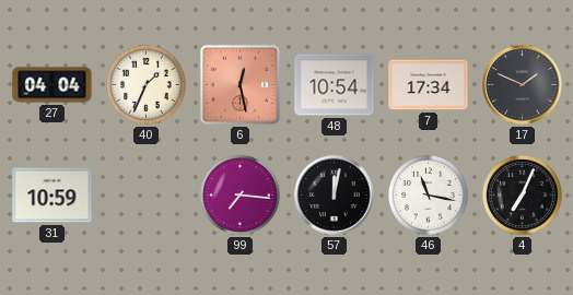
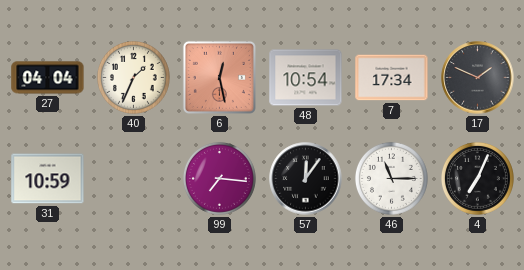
57: 12:02 -> 12:06
46: 11:17 -> 11:15
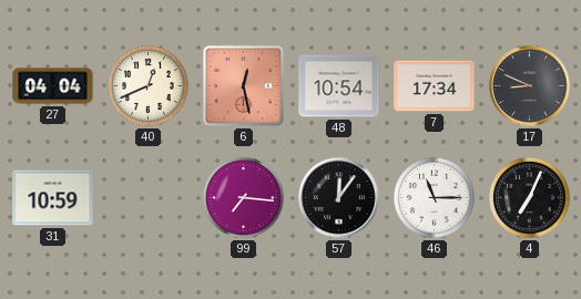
40: 1:34 -> 12:41
17: 1:49 -> 8:49
